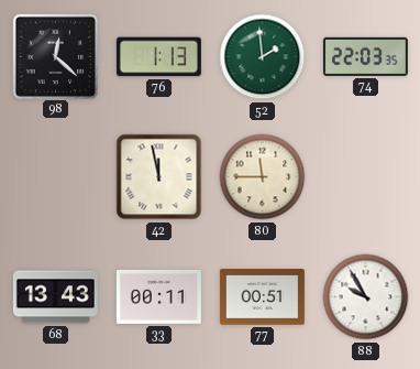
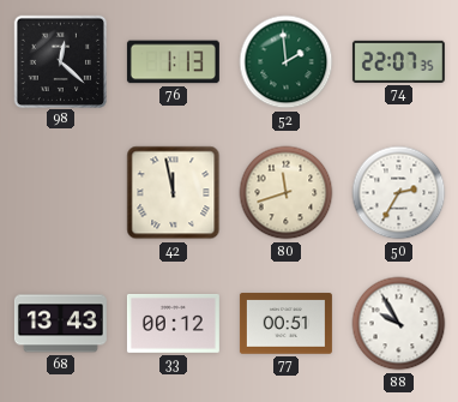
74: 22:03 -> 22:07
80: 11:45 -> 11:42
50: none -> 2:35
33: 00:11 -> 00:12
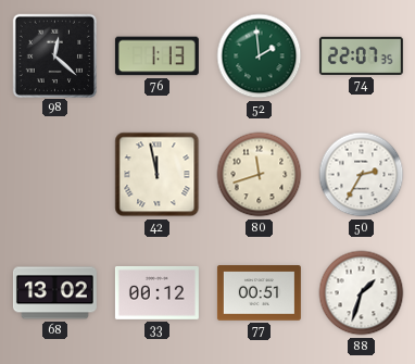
68: 13:43 -> 13:02
88: 9:55 -> 1:33
